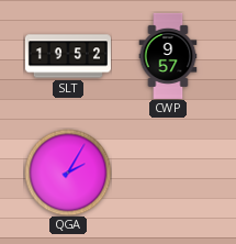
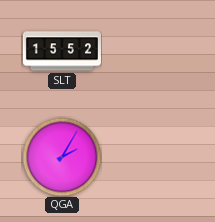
SLT: 19:52 -> 15:52
CWP: 9:57 -> none
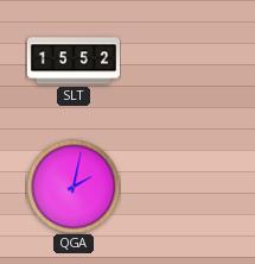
QGA: 2:05 -> 2:02
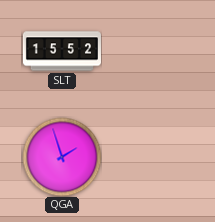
QGA: 2:02 -> 1:57
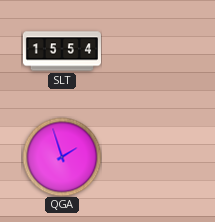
SLT: 15:52 -> 15:54
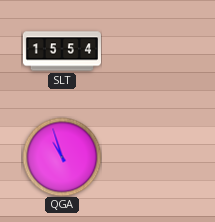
QGA: 1:57 -> 10:57
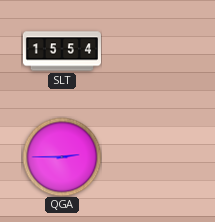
QGA: 10:57 -> 2:45
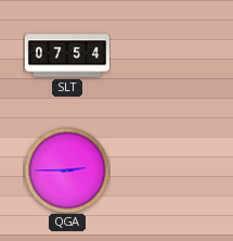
SLT: 15:54 -> 07:54
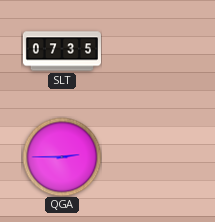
SLT: 07:54 -> 07:35
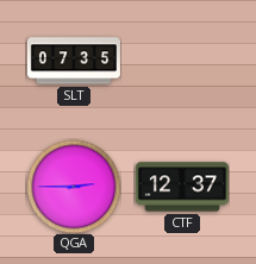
CTF: none -> 12:37
